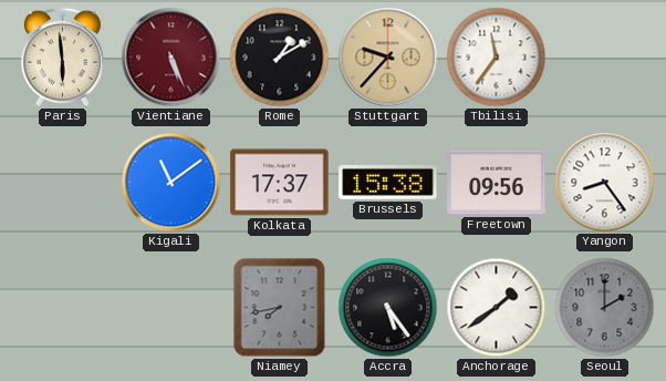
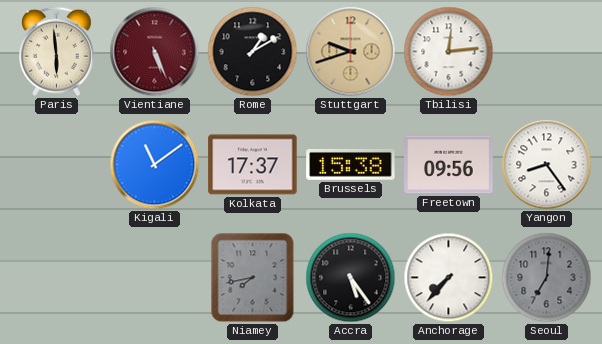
Stuttgart: 9:37 -> 9:42
Tbilisi: 11:36 -> 12:14
Anchorage: 1:39 -> 7:37
Seoul: 2:00 -> 7:01
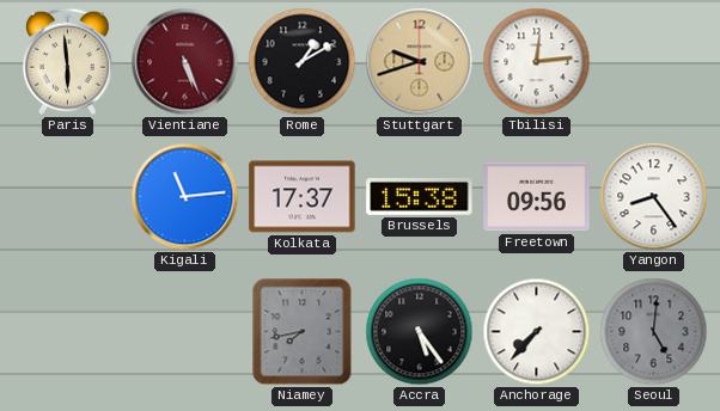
Kigali: 11:09 -> 11:14
Seoul: 7:01 -> 5:01
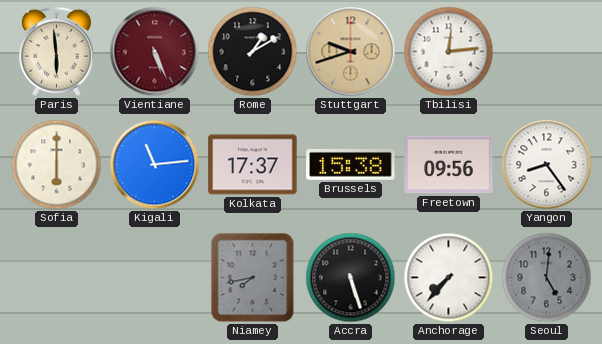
Sofia: none -> 6:00
Accra: 5:24 -> 5:27
